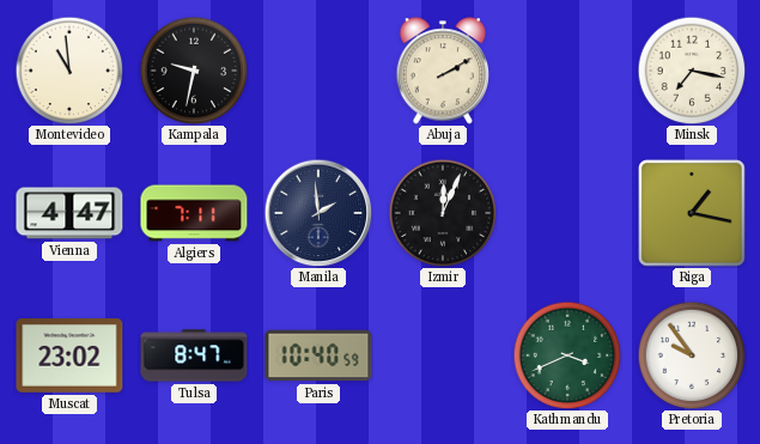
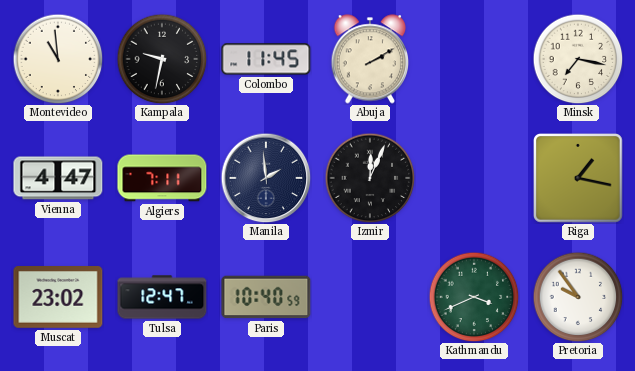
Colombo: none -> 11:45
Tulsa: 8:47 -> 12:47
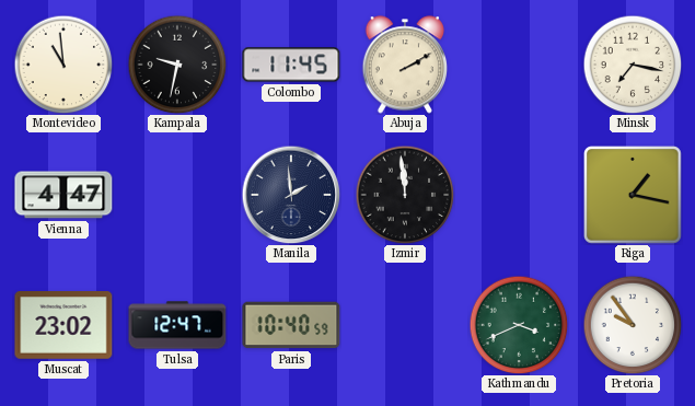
Algiers: 7:11 -> none
Izmir: 12:04 -> 11:59
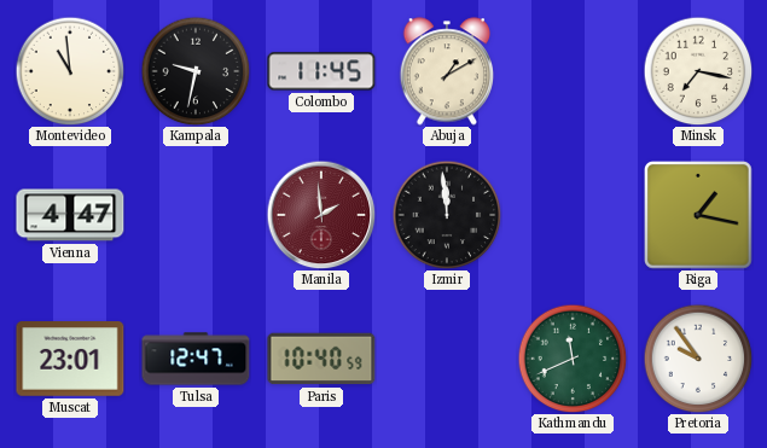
Abuja: 2:10 -> 1:10
Manila dial: navy -> burgundy
Muscat: 23:02 -> 23:01
Kathmandu: 3:41 -> 11:41
